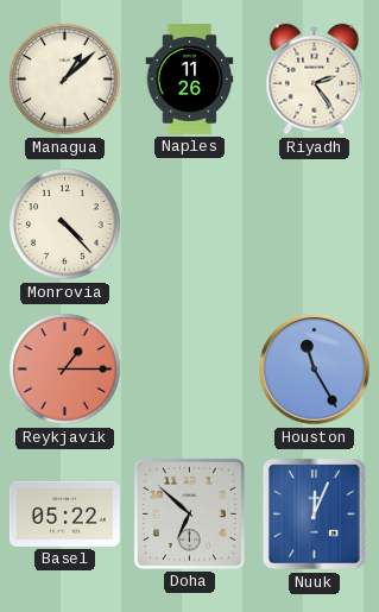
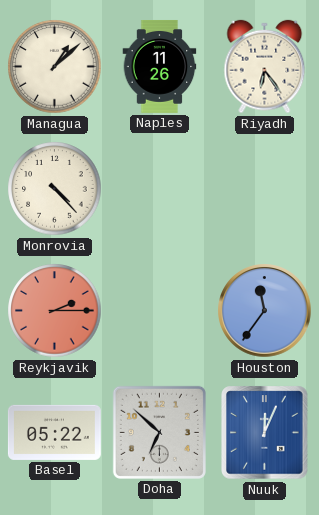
Riyadh: 2:24 -> 6:24
Reykjavik: 1:15 -> 2:15
Houston: 11:25 -> 11:36
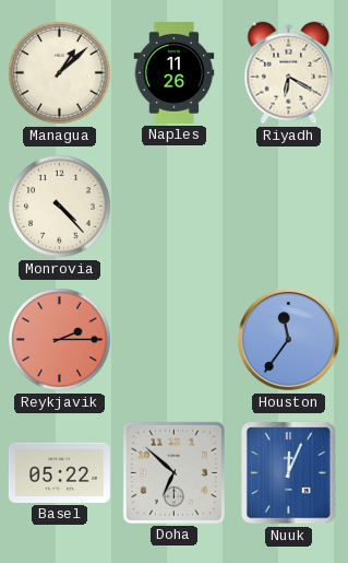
Riyadh: 6:24 -> 6:20
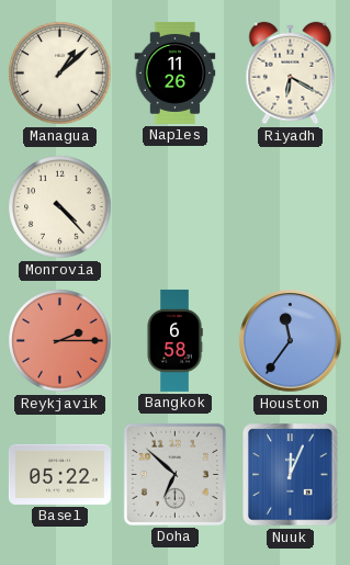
Bangkok: none -> 6:58
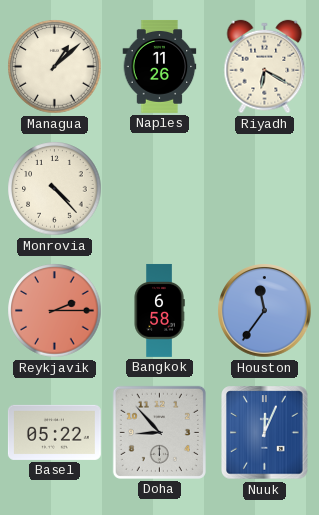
Doha: 6:52 -> 8:53
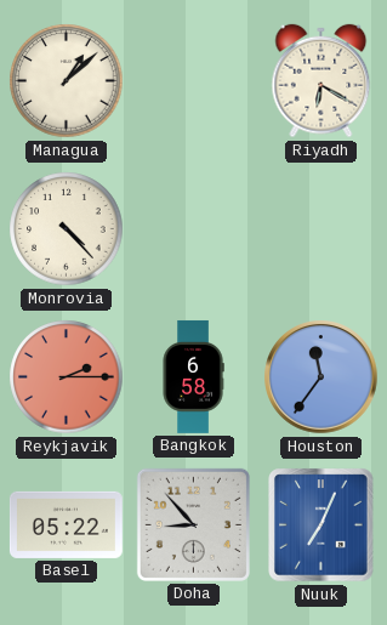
Naples: 11:26 -> none
Nuuk: 12:04 -> 7:04
